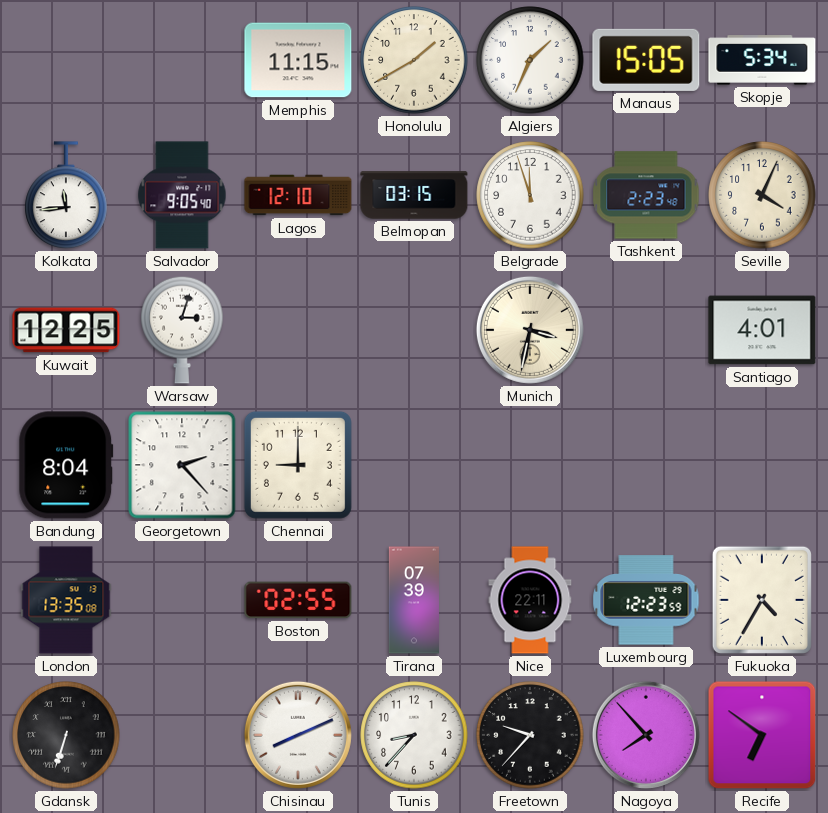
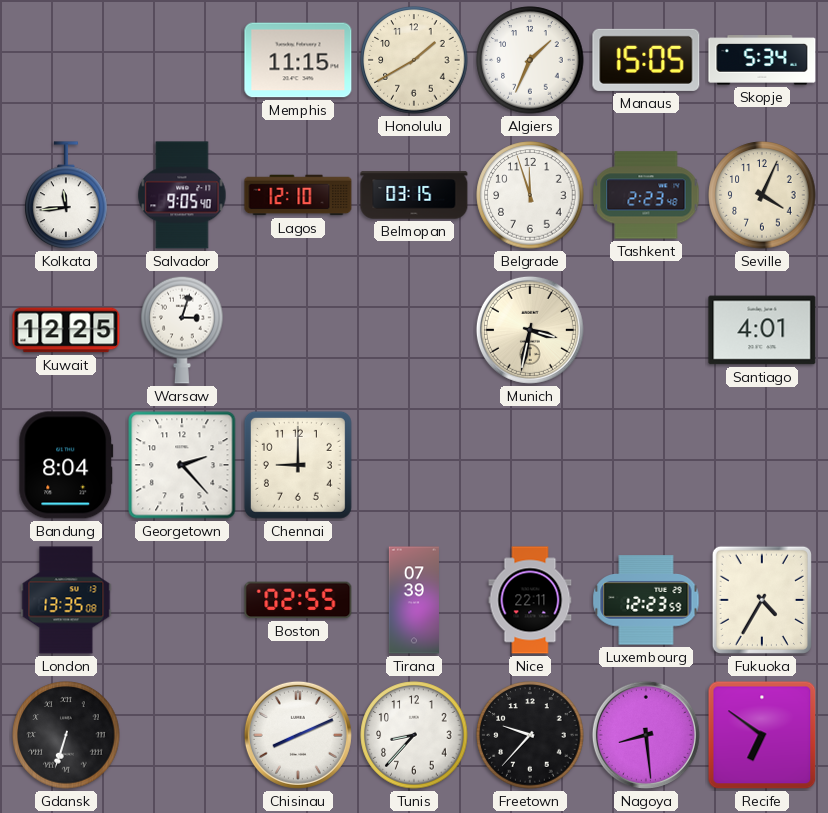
Nagoya: 7:53 -> 8:29
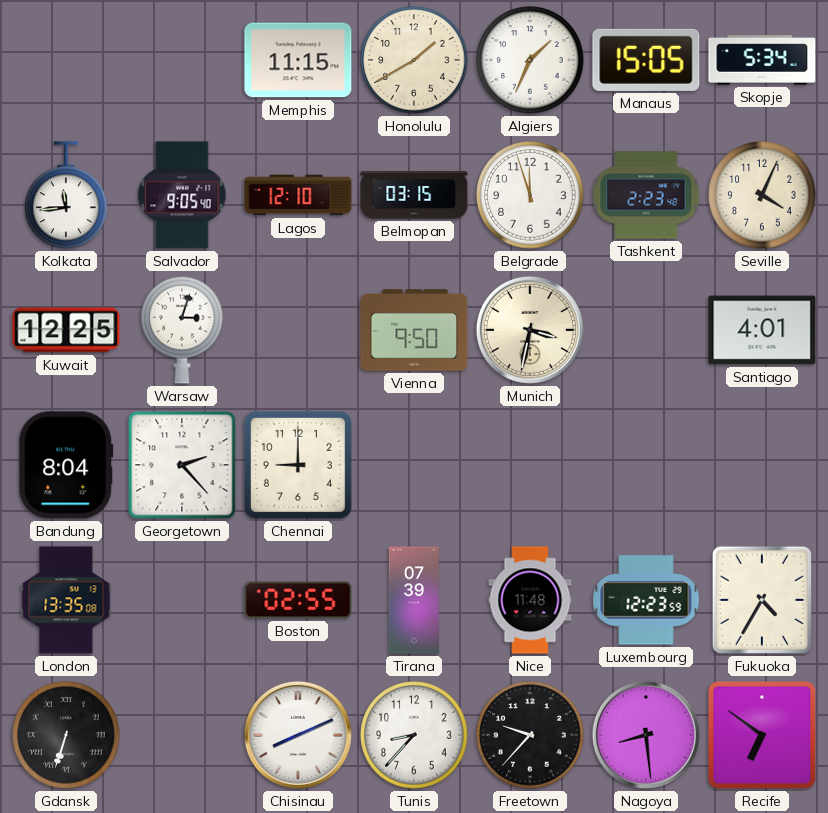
Vienna: none -> 9:50
Nice: 22:11 -> 11:48
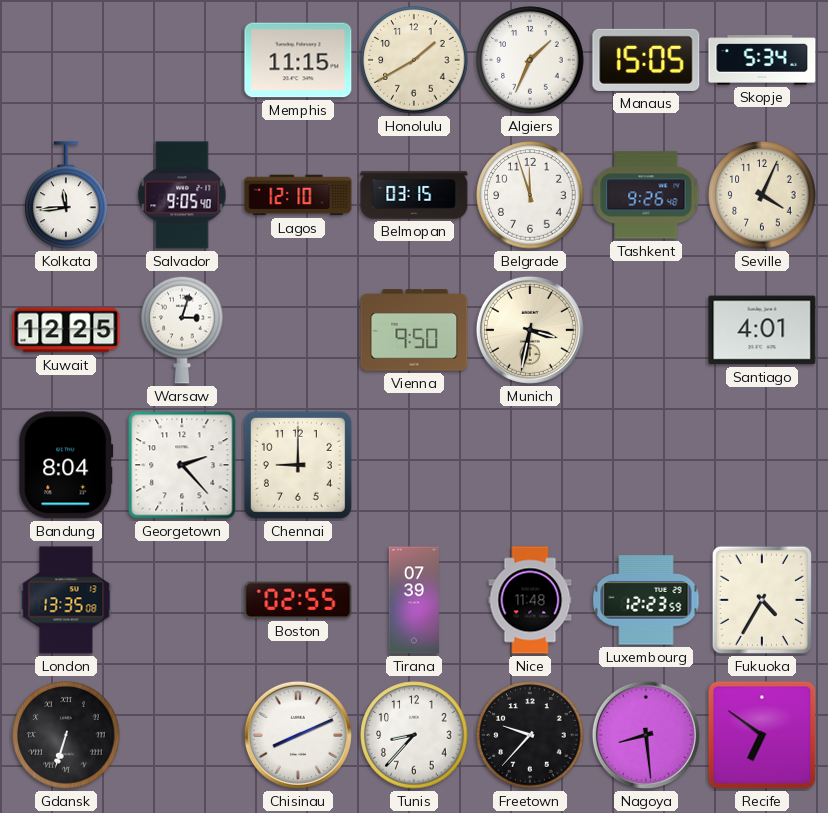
Tashkent: 2:23 -> 9:26
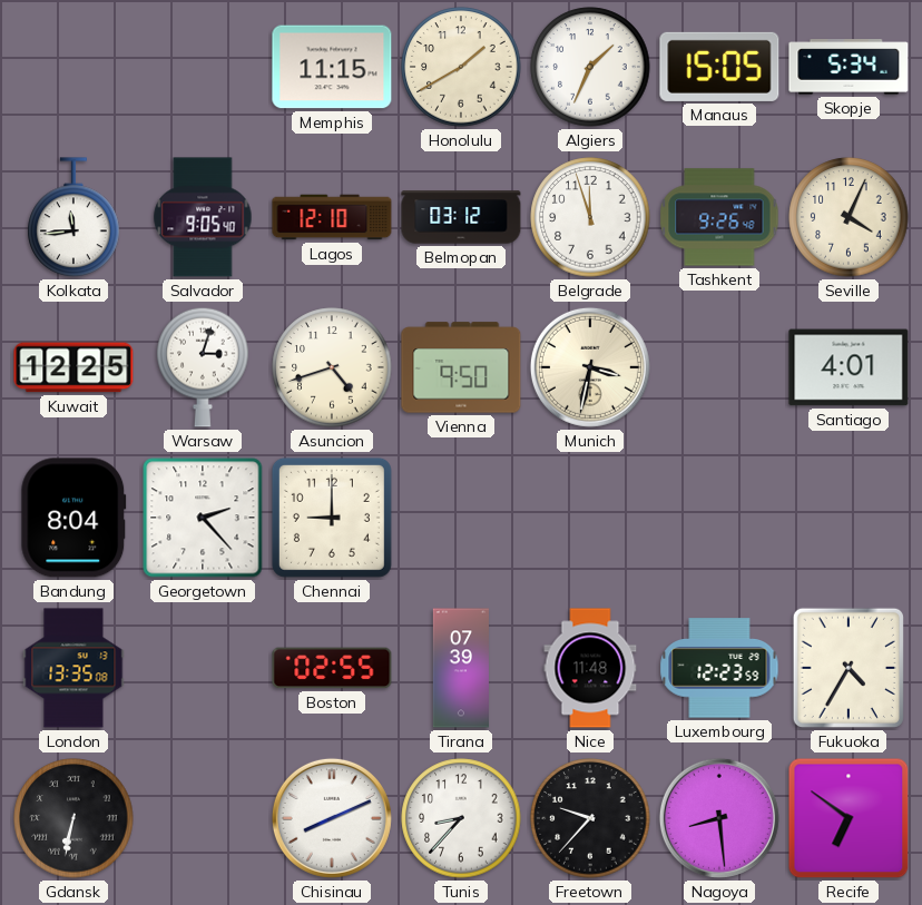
Belmopan: 03:15 -> 03:12
Asuncion: none -> 4:42
Gdansk: 6:33 -> 6:32
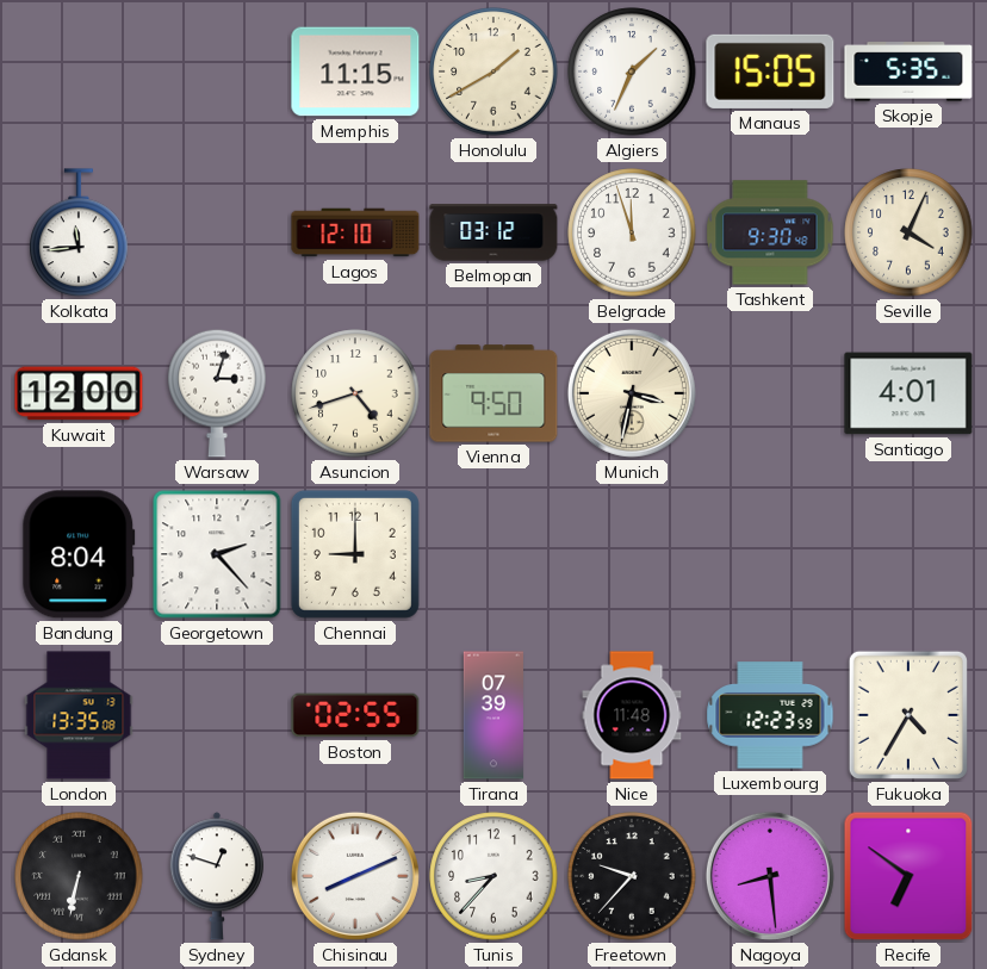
Skopje: 5:34 -> 5:35
Salvador: 9:05 -> none
Tashkent: 9:26 -> 9:30
Kuwait: 12:25 -> 12:00
Sydney: none -> 12:48
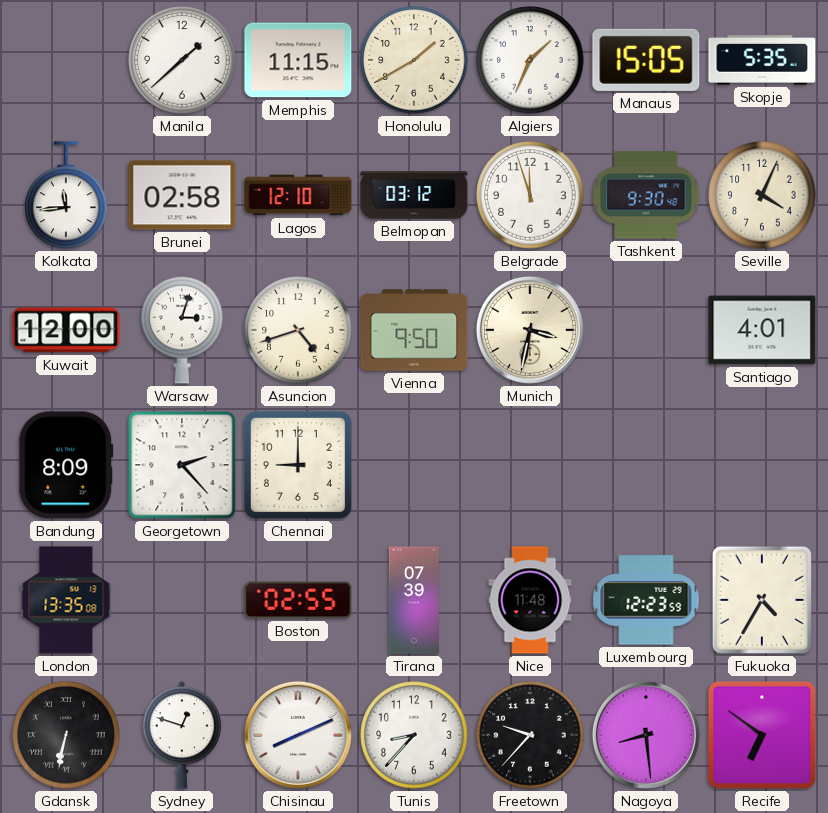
Manila: none -> 1:38
Brunei: none -> 02:58
Bandung: 8:04 -> 8:09
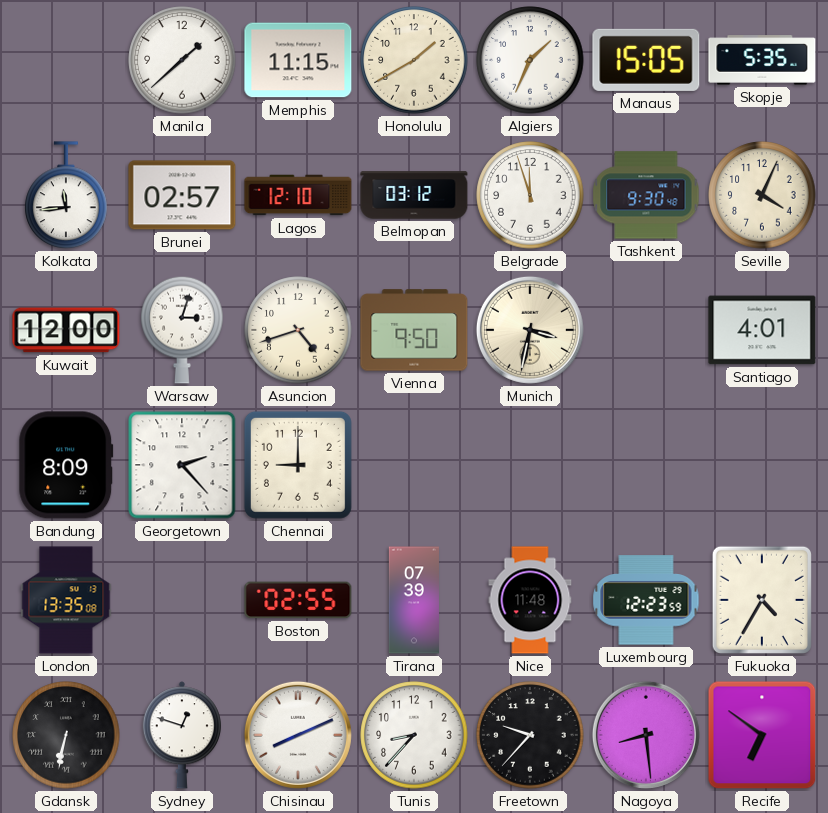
Brunei: 02:58 -> 02:57
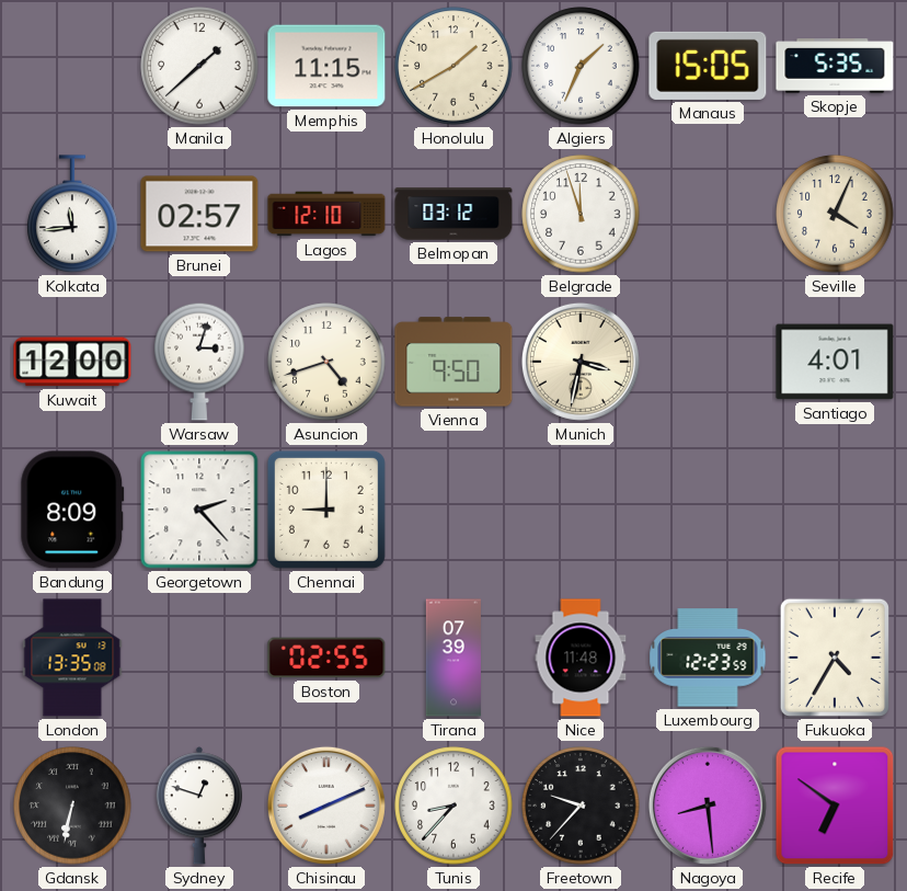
Tashkent: 9:30 -> none
